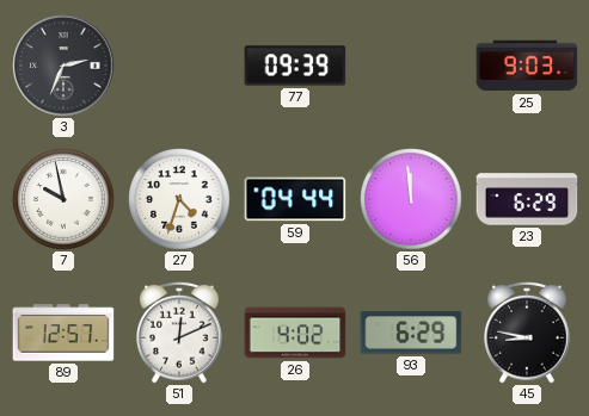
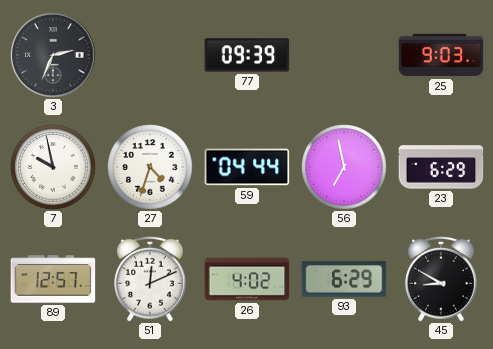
56: 11:59 -> 6:58
45: 8:47 -> 8:50
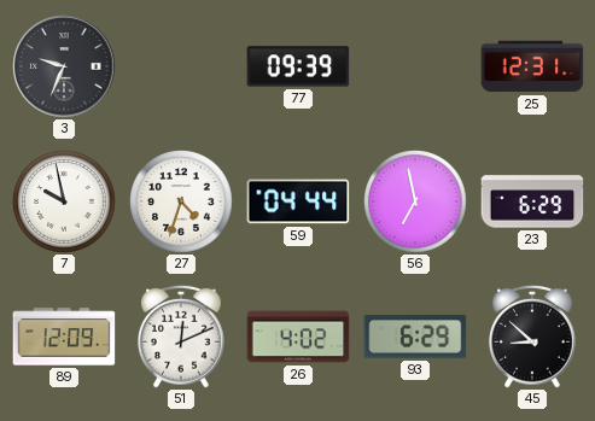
3: 2:34 -> 9:34
25: 9:03 -> 12:31
89: 12:57 -> 12:09
45: 8:50 -> 8:52
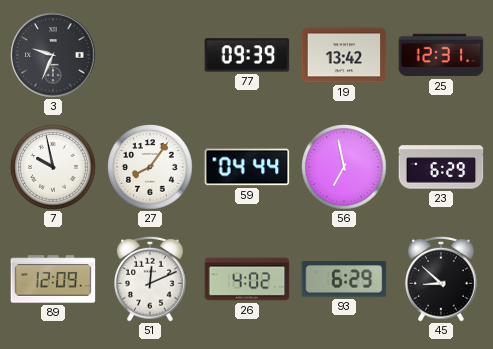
19: none -> 13:42
27: 4:33 -> 8:06
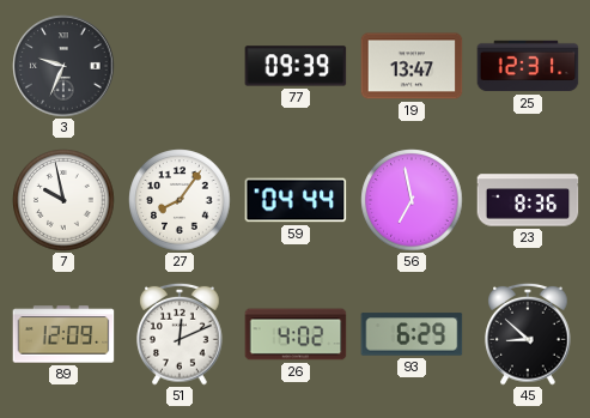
19: 13:42 -> 13:47
23: 6:29 -> 8:36
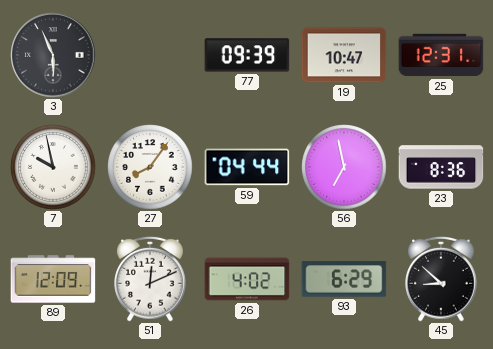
3: 9:34 -> 5:56
19: 13:47 -> 10:47
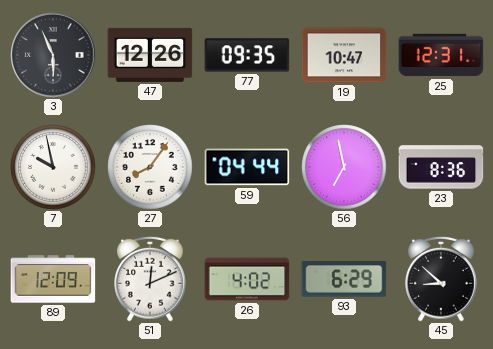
47: none -> 12:26
77: 09:39 -> 09:35
